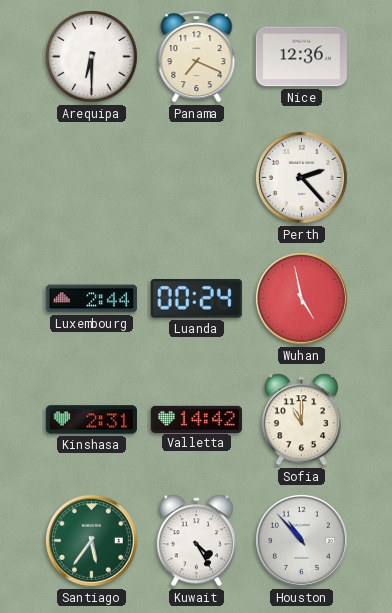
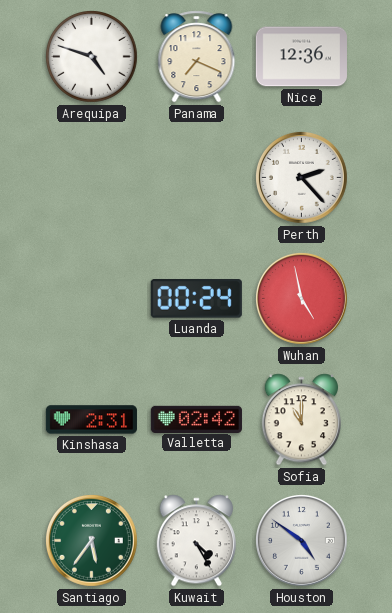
Arequipa: 6:30 -> 4:48
Luxembourg: 2:44 -> none
Valletta: 14:42 -> 02:42
Houston: 10:53 -> 4:51
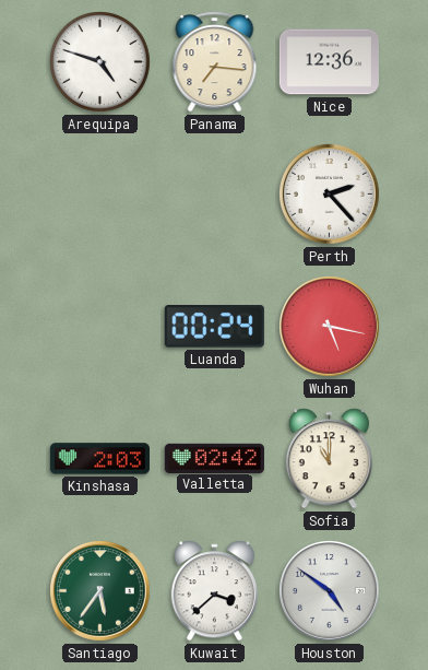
Panama: 7:19 -> 7:16
Wuhan: 4:58 -> 5:17
Kinshasa: 2:31 -> 2:03
Kuwait: 4:25 -> 3:38
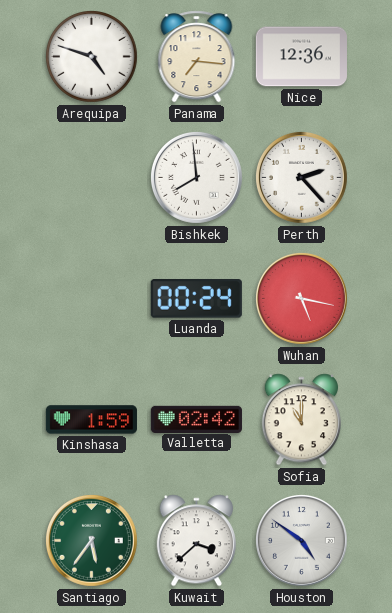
Bishkek: none -> 7:59
Kinshasa: 2:03 -> 1:59
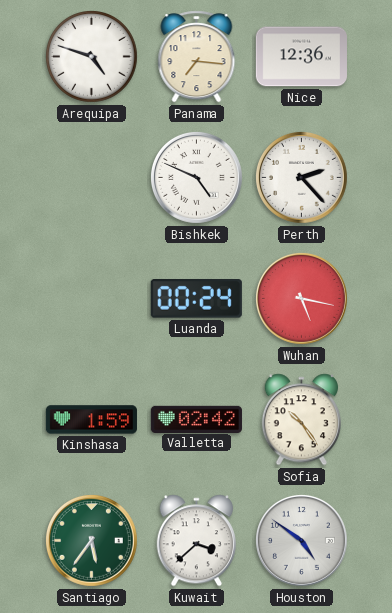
Bishkek: 7:59 -> 4:49
Sofia: 11:00 -> 10:24
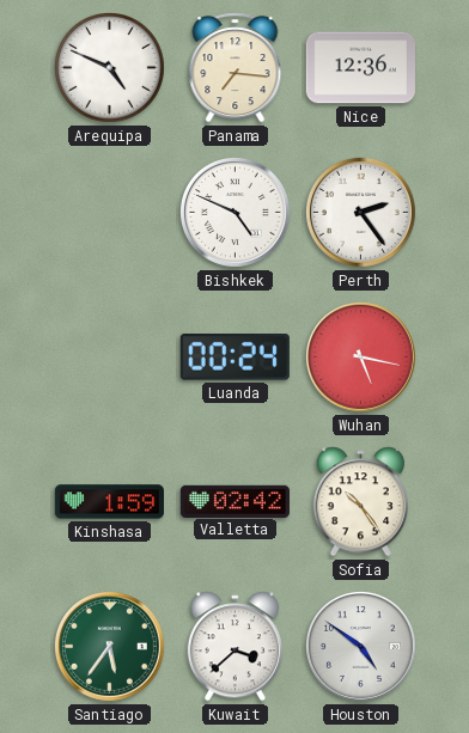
Arequipa: 4:48 -> 4:49
Perth: 2:23 -> 2:24
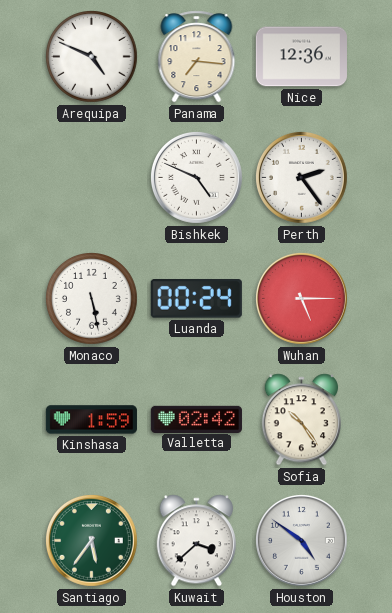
Monaco: none -> 5:28
Wuhan: 5:17 -> 5:15
